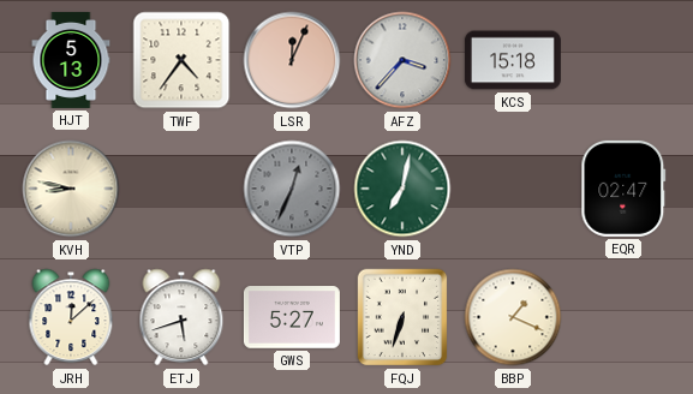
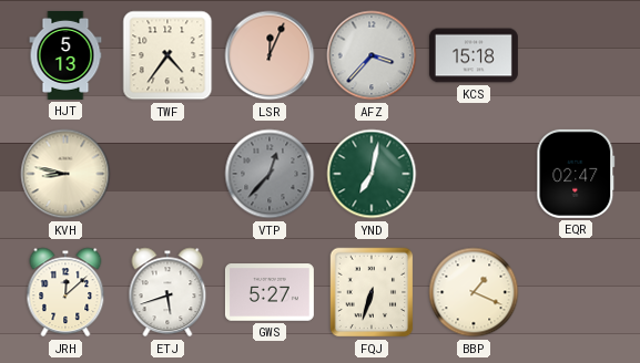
VTP: 12:34 -> 12:37
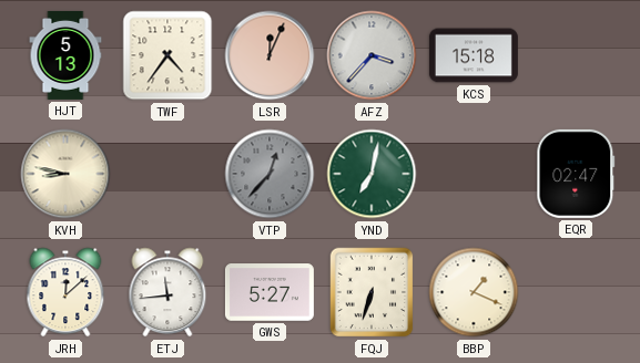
ETJ: 5:42 -> 11:44
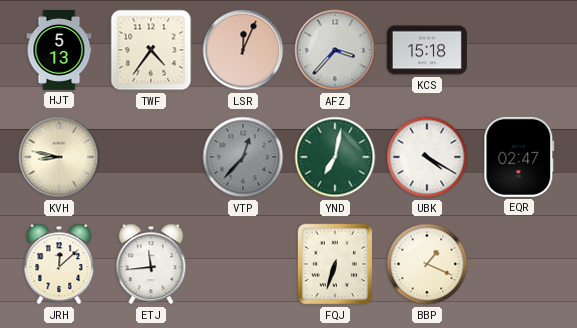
UBK: none -> 4:20
GWS: 5:27 -> none
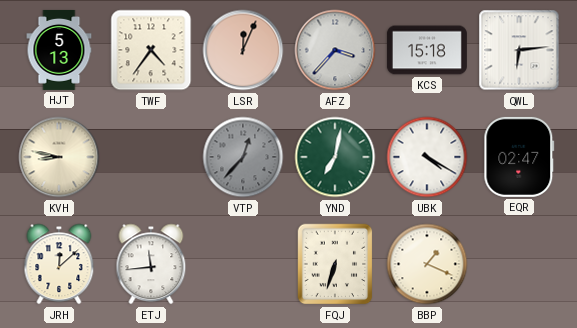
QWL: none -> 6:14
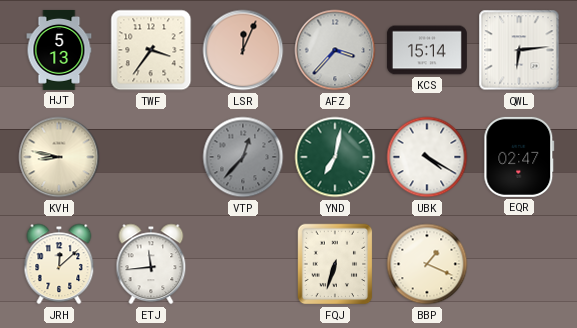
TWF: 4:36 -> 3:36
KCS: 15:18 -> 15:14
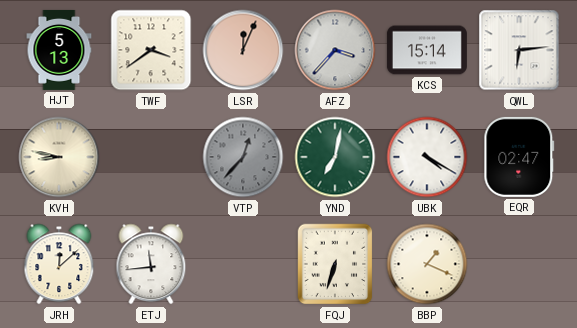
TWF: 3:36 -> 3:39
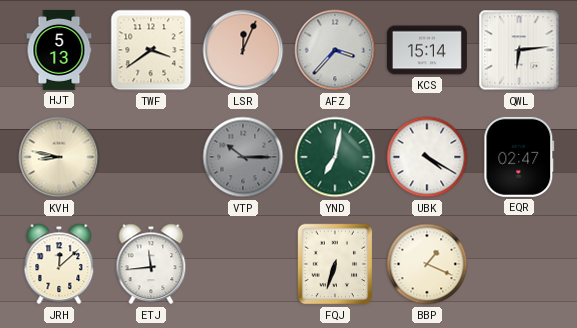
VTP: 12:37 -> 10:15
